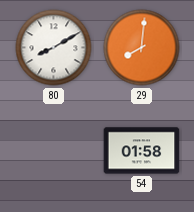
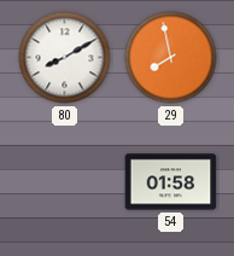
29: 8:01 -> 7:58
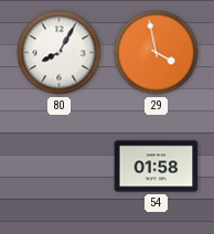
80: 8:10 -> 8:05
29: 7:58 -> 3:58
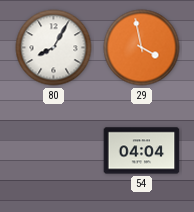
54: 01:58 -> 04:04
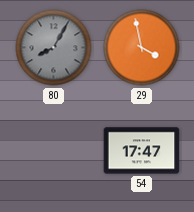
80 dial: white -> grey
54: 04:04 -> 17:47
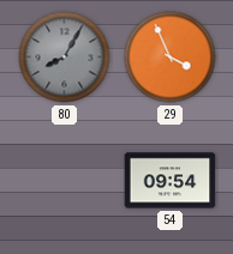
29: 3:58 -> 3:56
54: 17:47 -> 09:54
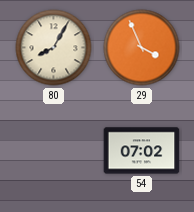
80 dial: grey -> cream
54: 09:54 -> 07:02
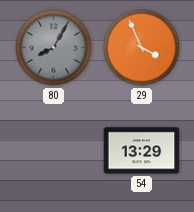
80 dial: cream -> grey
54: 07:02 -> 13:29
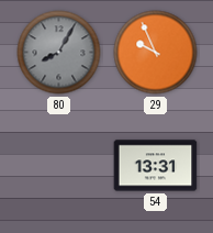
29: 3:56 -> 9:56
54: 13:29 -> 13:31
